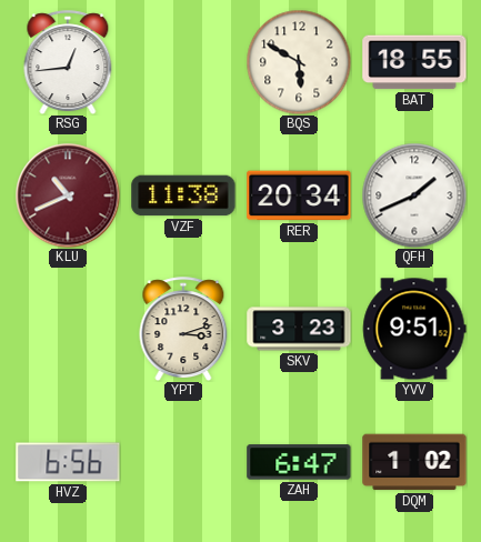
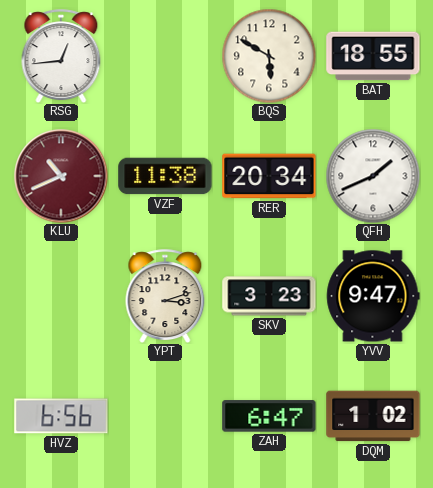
YVV: 9:51 -> 9:47
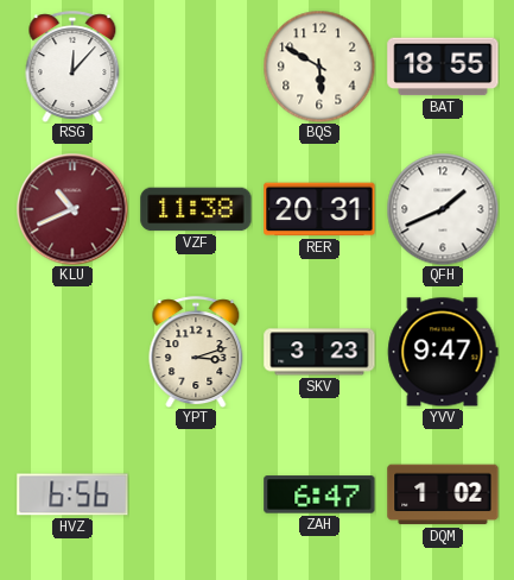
RSG: 12:44 -> 12:07
RER: 20:34 -> 20:31
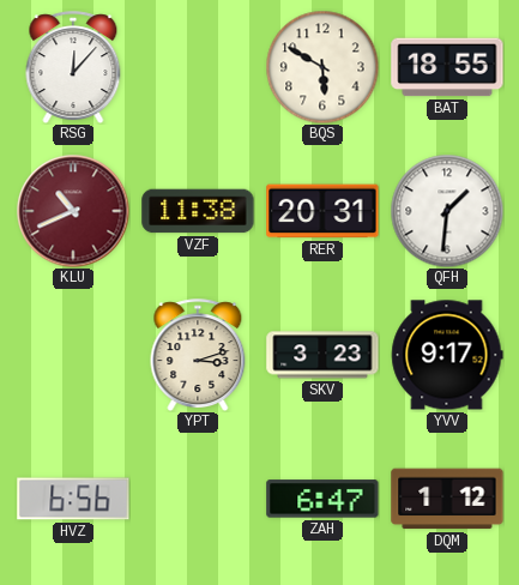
QFH: 1:41 -> 1:31
YVV: 9:47 -> 9:17
DQM: 1:02 -> 1:12
